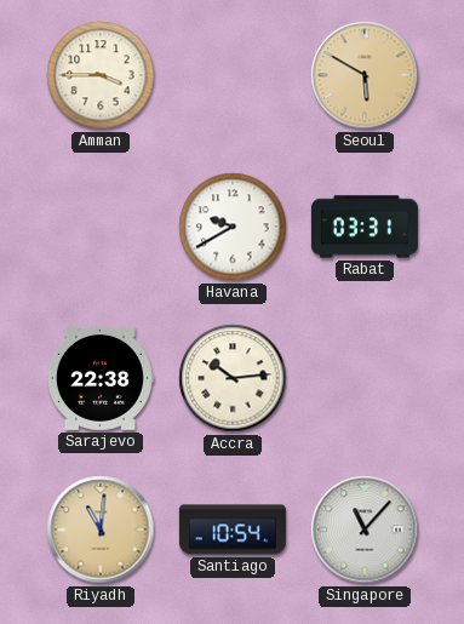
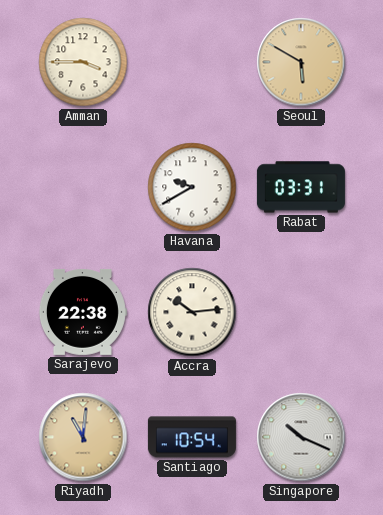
Singapore: 11:07 -> 10:19
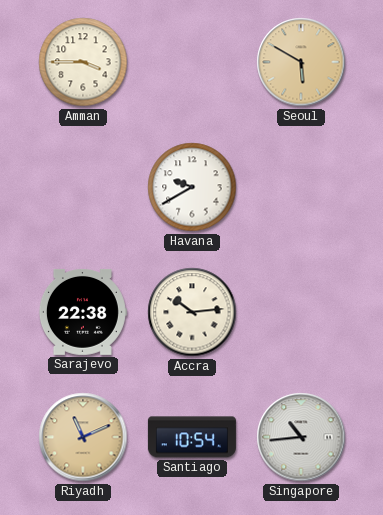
Rabat: 03:31 -> none
Riyadh: 11:01 -> 11:11
Singapore: 10:19 -> 10:44
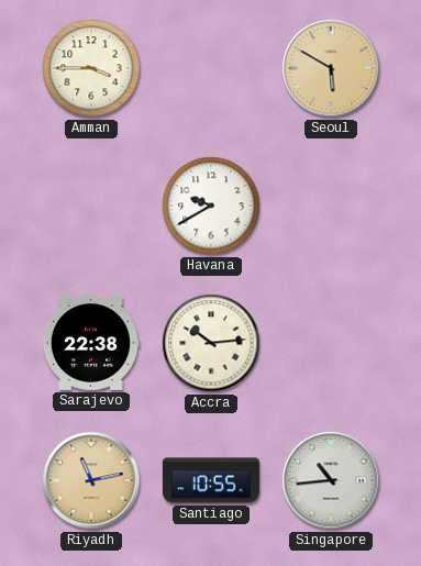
Riyadh: 11:11 -> 11:13
Santiago: 10:54 -> 10:55
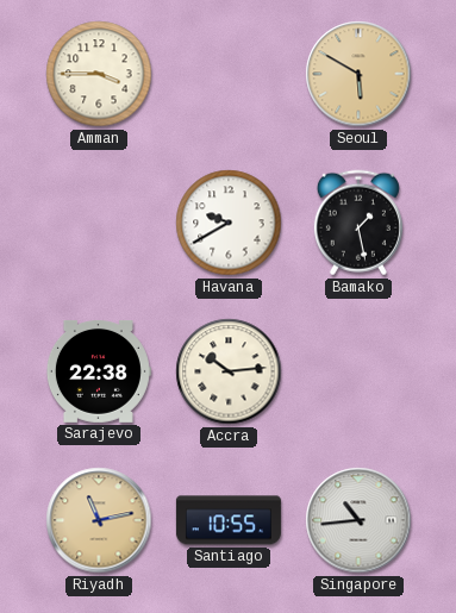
Bamako: none -> 1:28
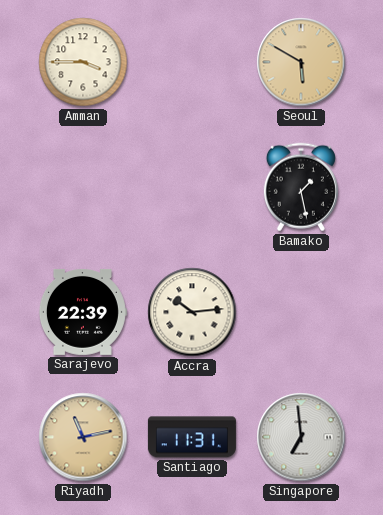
Havana: 9:40 -> none
Sarajevo: 22:38 -> 22:39
Santiago: 10:55 -> 11:31
Singapore: 10:44 -> 6:59
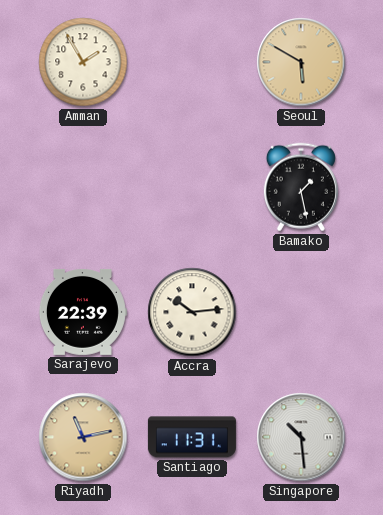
Amman: 3:45 -> 1:55
Singapore: 6:59 -> 10:29
